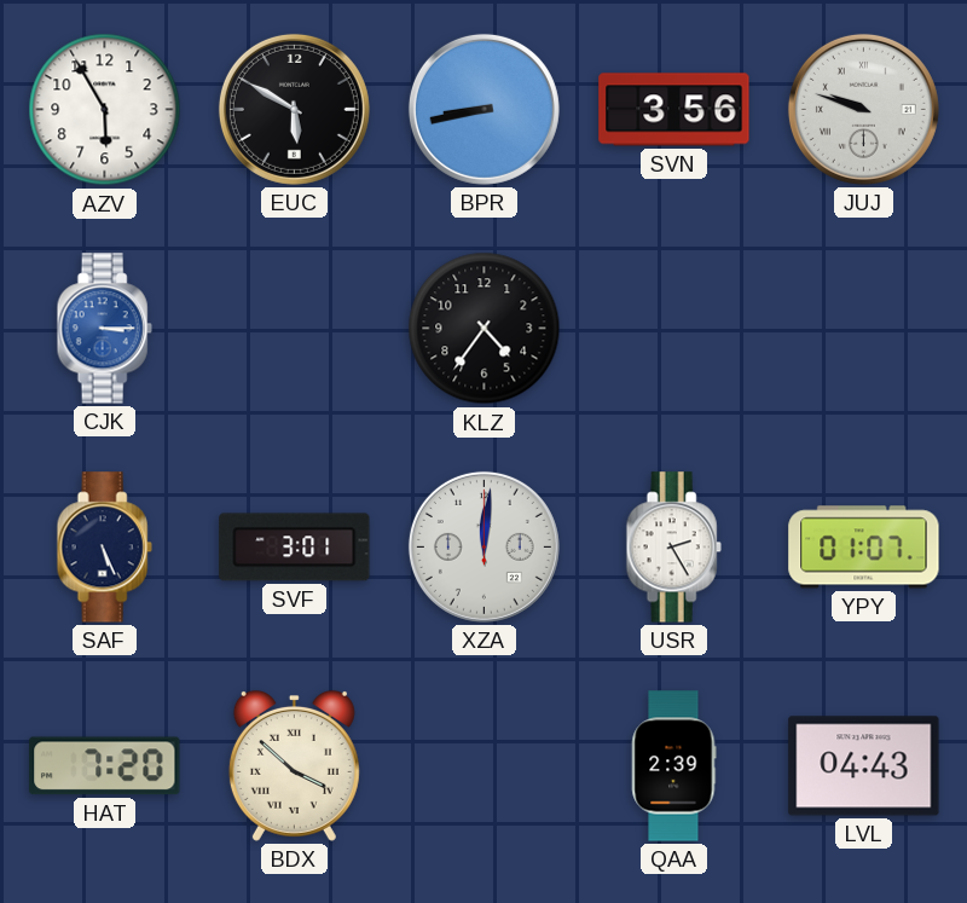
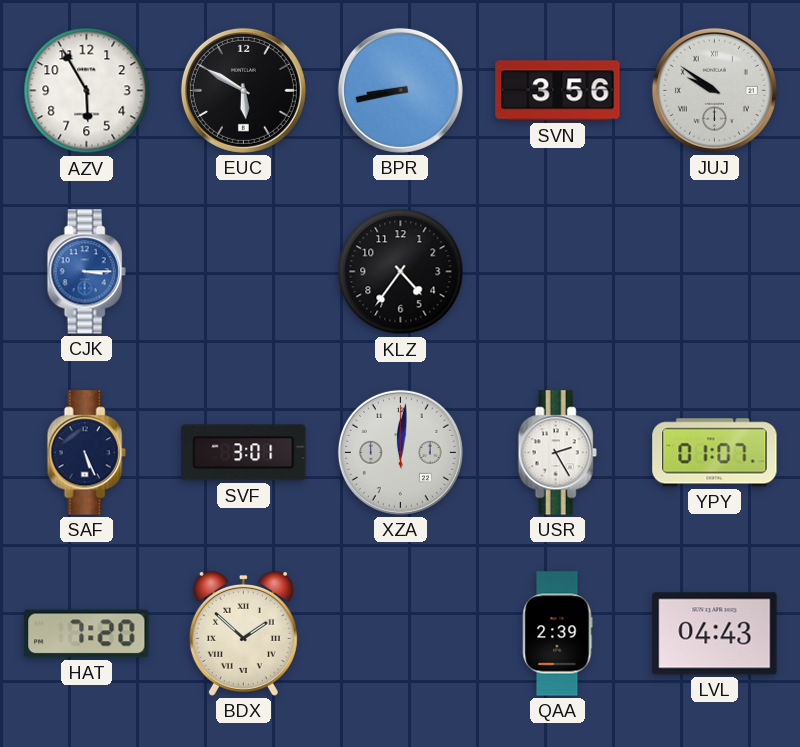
JUJ: 9:48 -> 9:51
BDX: 3:52 -> 1:52
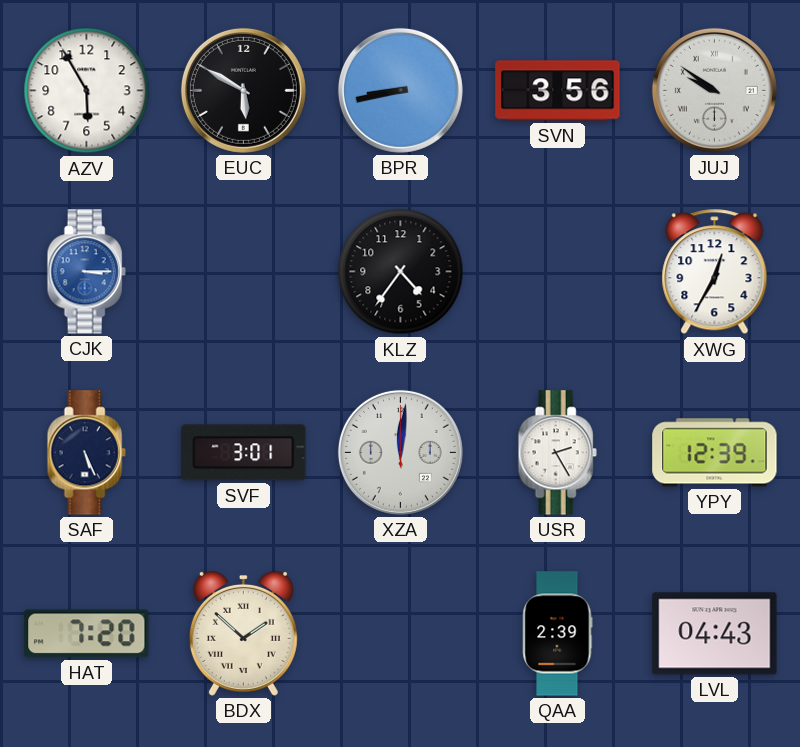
XWG: none -> 12:35
YPY: 01:07 -> 12:39
